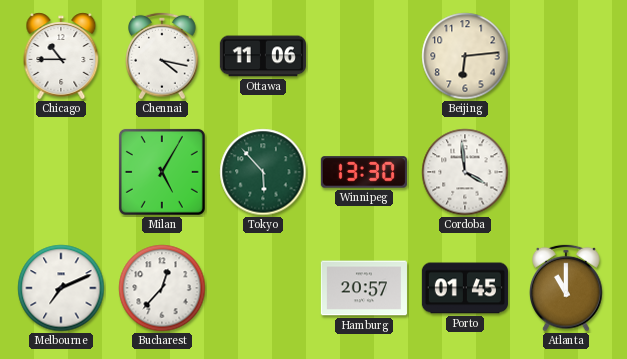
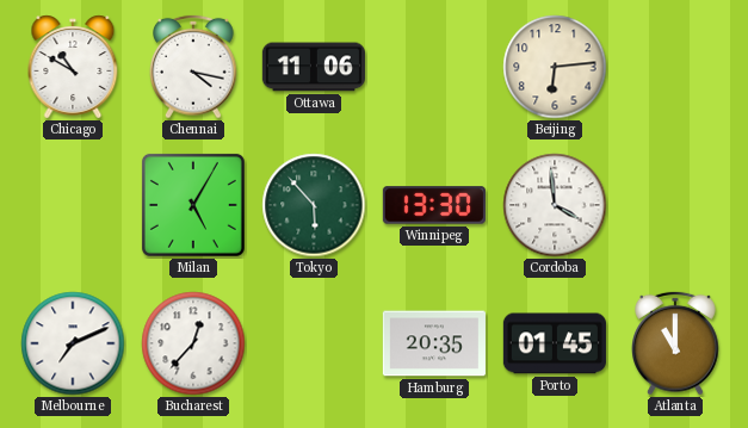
Chicago: 10:45 -> 10:50
Hamburg: 20:57 -> 20:35
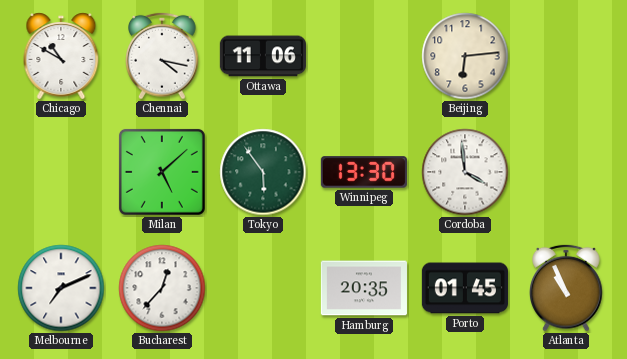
Milan: 5:05 -> 5:08
Tokyo: 5:53 -> 5:54
Atlanta: 11:00 -> 10:56
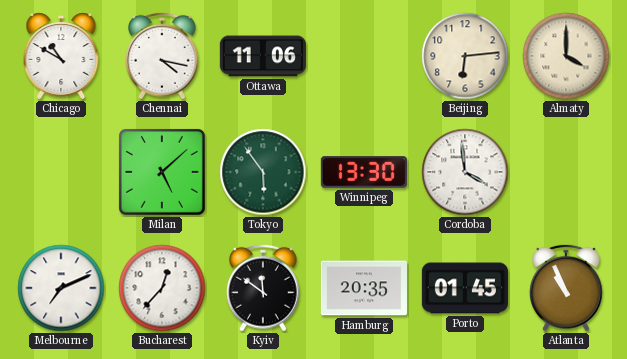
Almaty: none -> 4:00
Kyiv: none -> 11:51
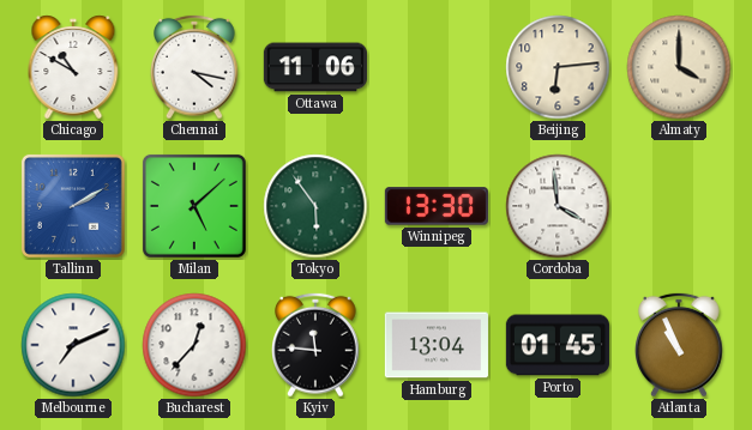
Tallinn: none -> 2:10
Kyiv: 11:51 -> 11:46
Hamburg: 20:35 -> 13:04
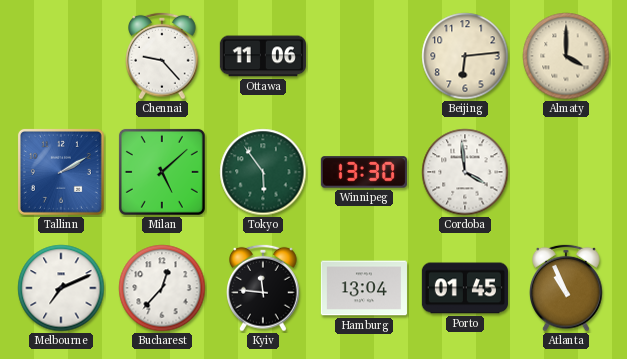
Chicago: 10:50 -> none
Chennai: 4:17 -> 9:23
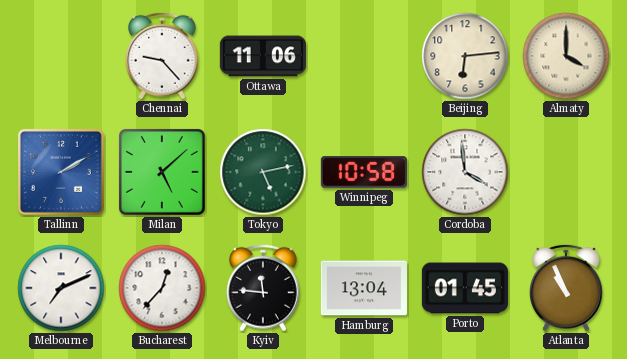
Tokyo: 5:54 -> 5:13
Winnipeg: 13:30 -> 10:58
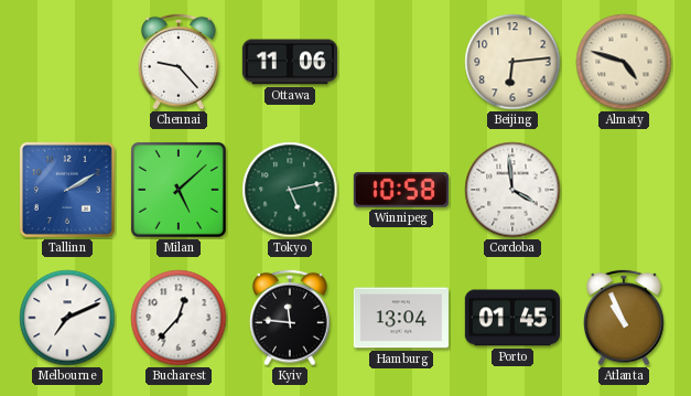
Almaty: 4:00 -> 4:48
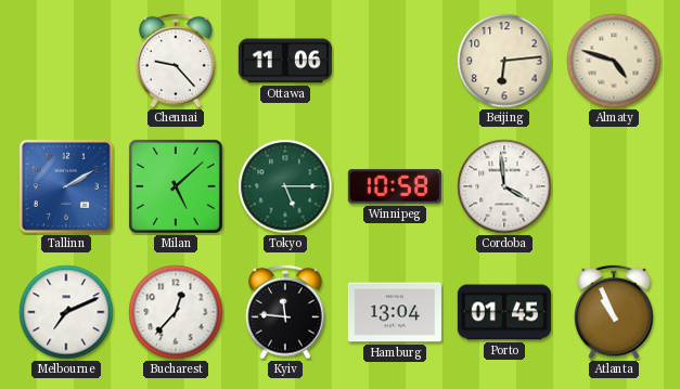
Tokyo: 5:13 -> 5:15
